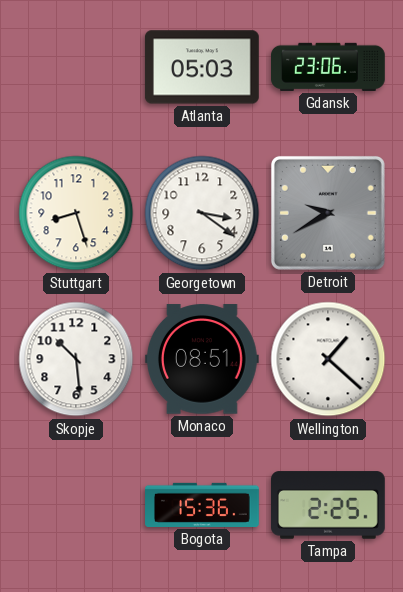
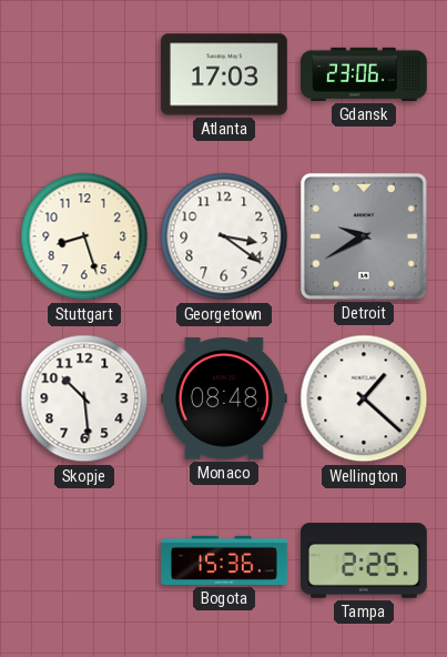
Atlanta: 05:03 -> 17:03
Monaco: 08:51 -> 08:48
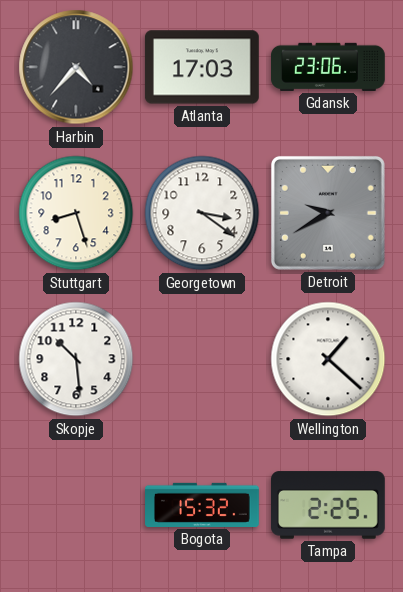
Harbin: none -> 4:37
Monaco: 08:48 -> none
Bogota: 15:36 -> 15:32
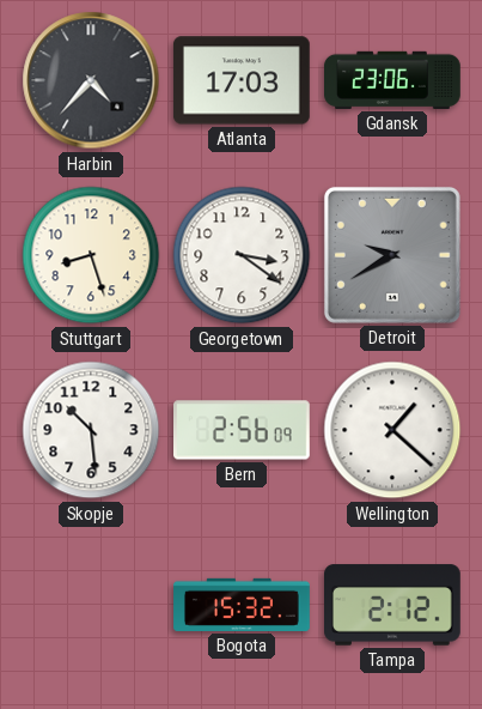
Bern: none -> 2:56
Tampa: 2:25 -> 2:12
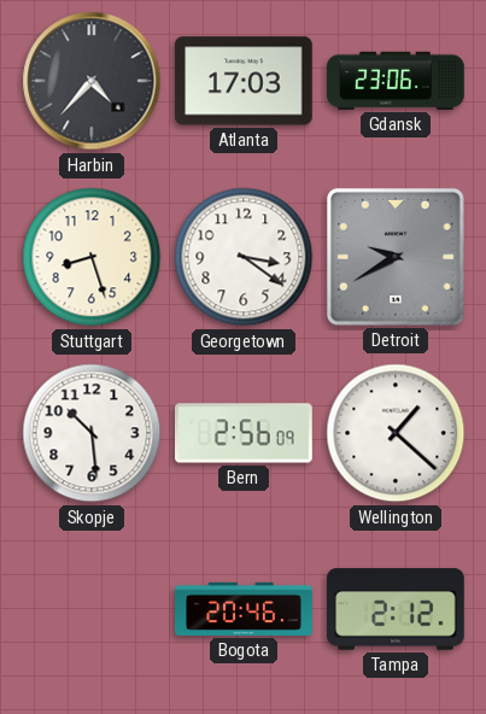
Bogota: 15:32 -> 20:46
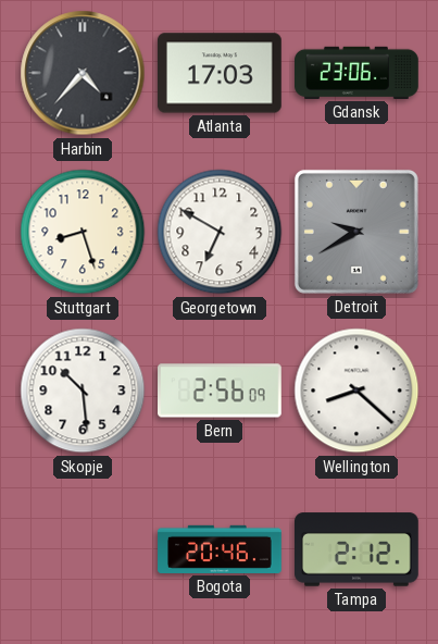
Georgetown: 3:21 -> 6:50
Wellington: 1:22 -> 8:22
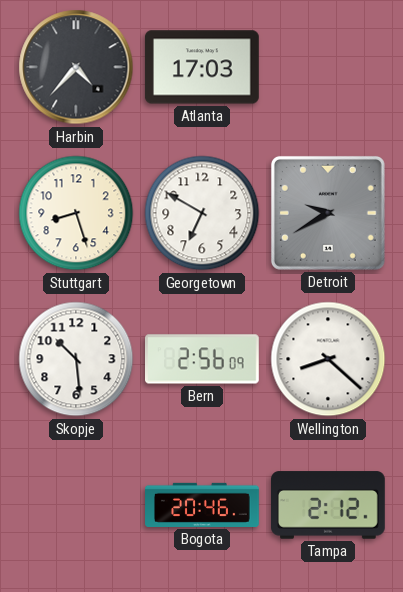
Gdansk: 23:06 -> none
